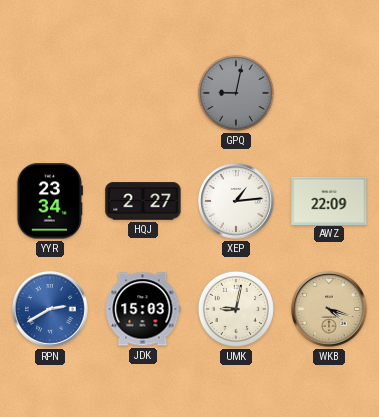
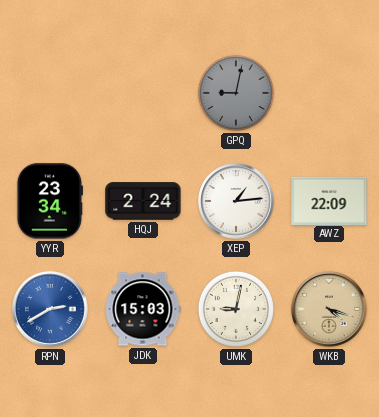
HQJ: 2:27 -> 2:24
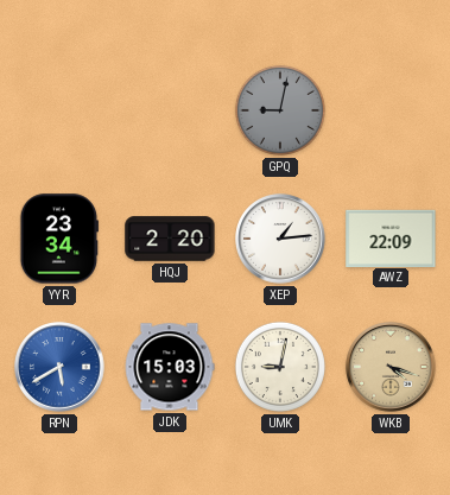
HQJ: 2:24 -> 2:20
RPN: 2:40 -> 5:40
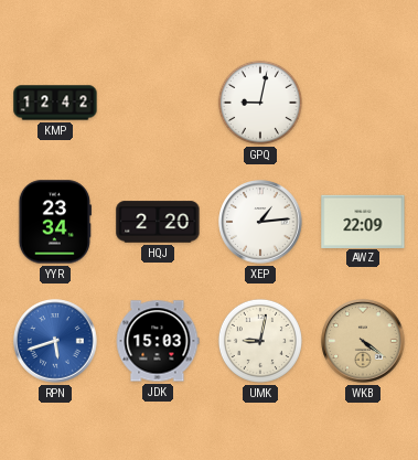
KMP: none -> 12:42
GPQ dial: grey -> white
RPN: 5:40 -> 5:42
WKB: 4:18 -> 4:21
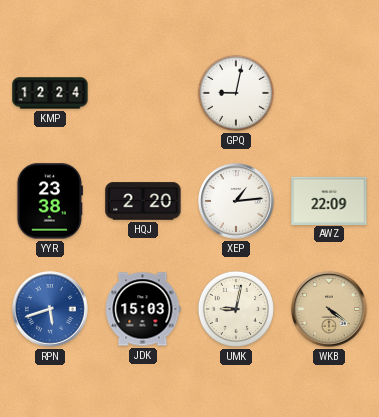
KMP: 12:42 -> 12:24
YYR: 23:34 -> 23:38
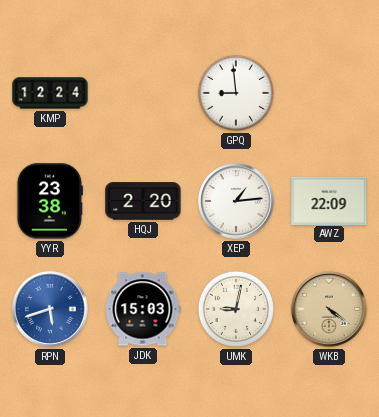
GPQ: 9:02 -> 8:59
